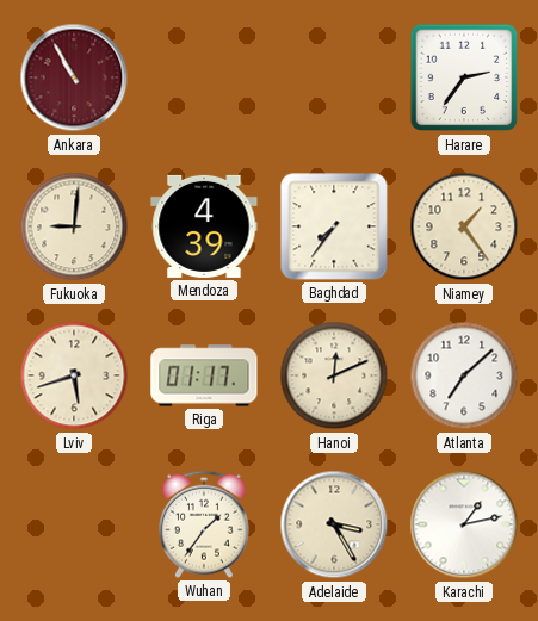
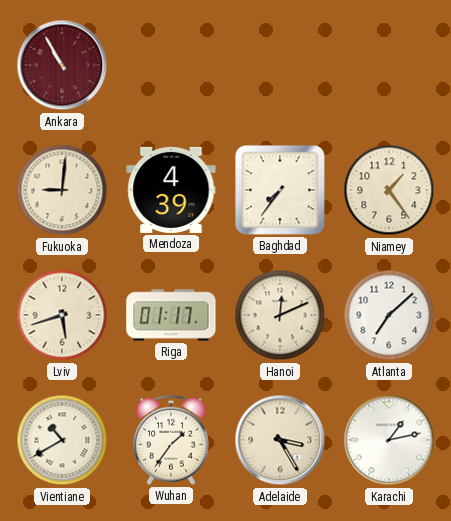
Harare: 2:36 -> none
Vientiane: none -> 10:40
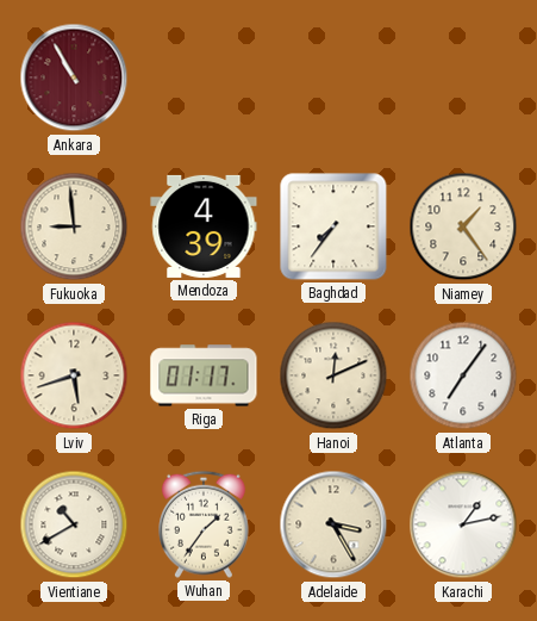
Fukuoka: 9:01 -> 8:59
Atlanta: 7:08 -> 7:06
